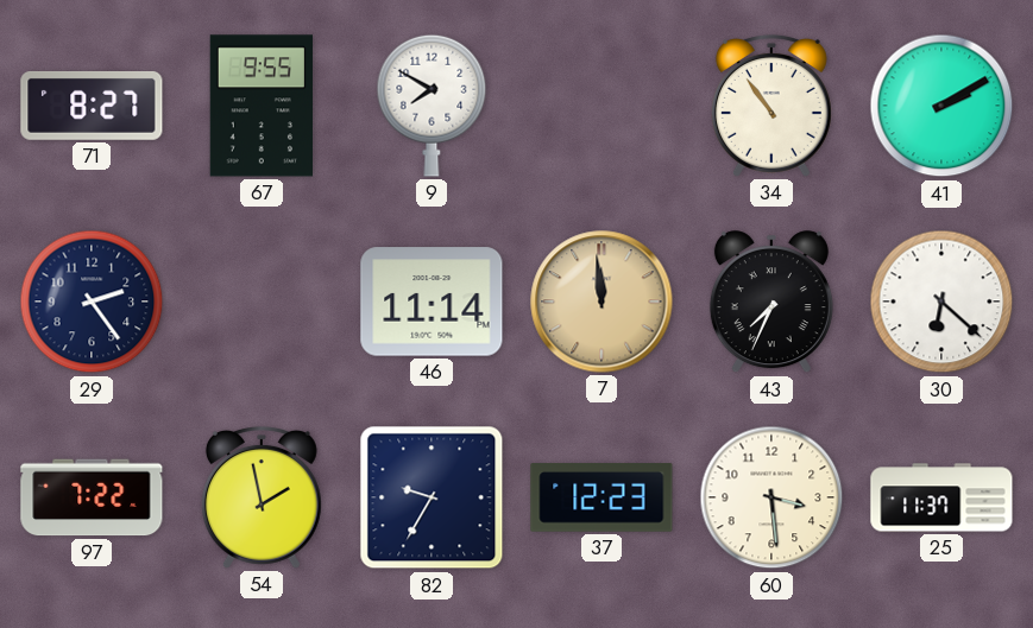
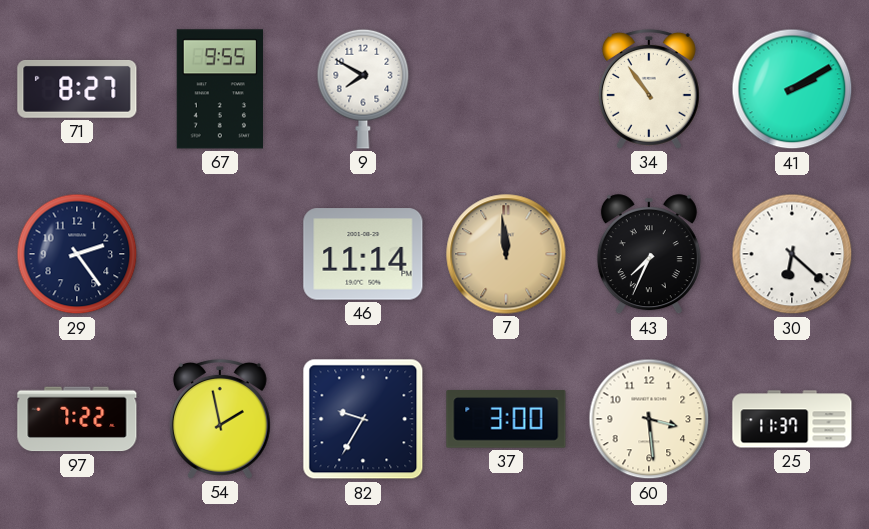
37: 12:23 -> 3:00
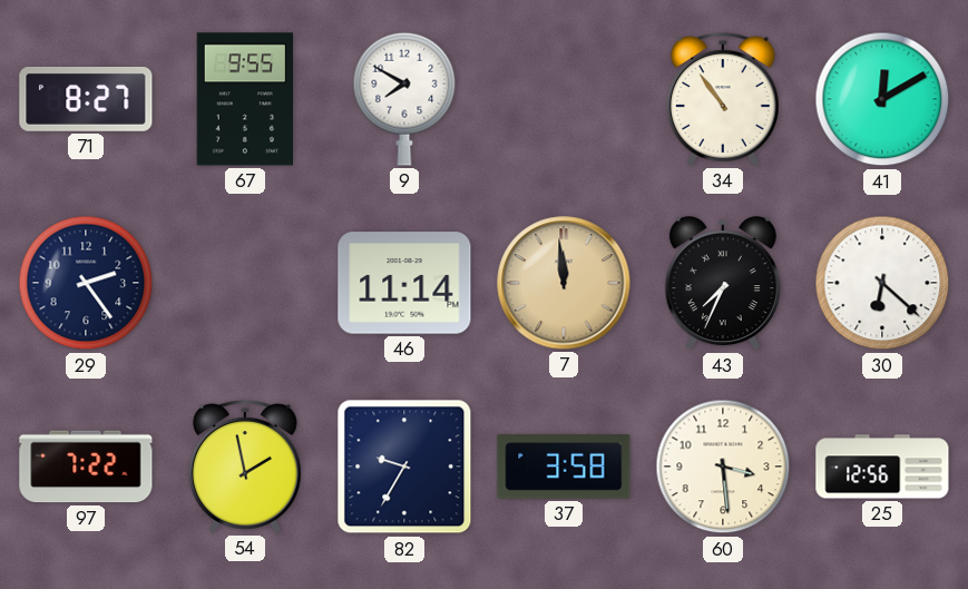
41: 2:10 -> 12:10
37: 3:00 -> 3:58
25: 11:37 -> 12:56
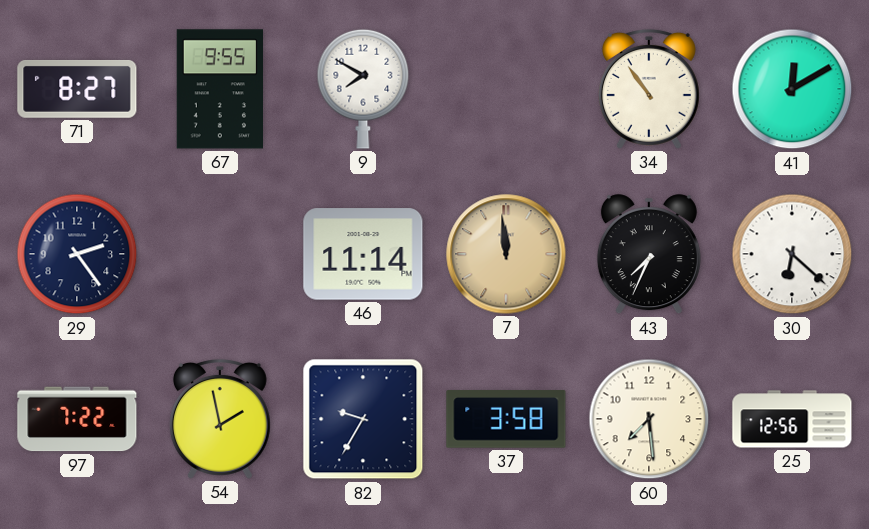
60: 3:29 -> 7:29
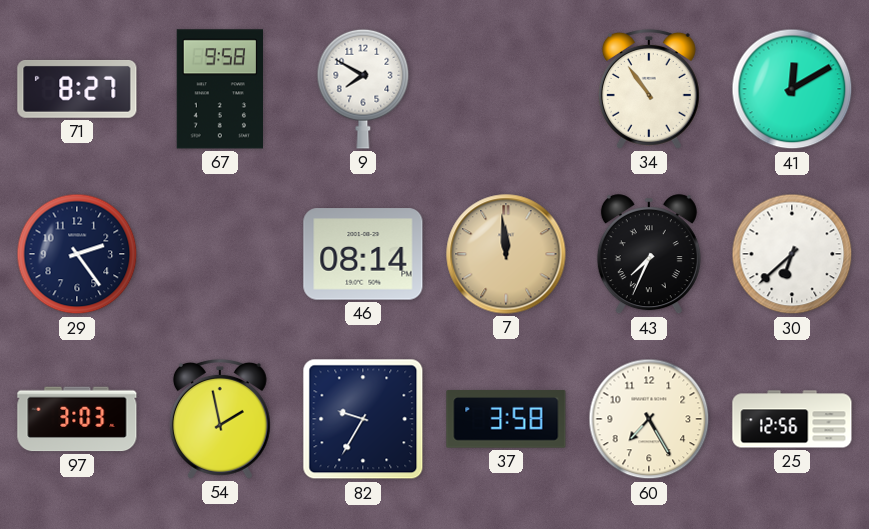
67: 9:55 -> 9:58
46: 11:14 -> 08:14
30: 6:22 -> 6:38
97: 7:22 -> 3:03
60: 7:29 -> 7:25
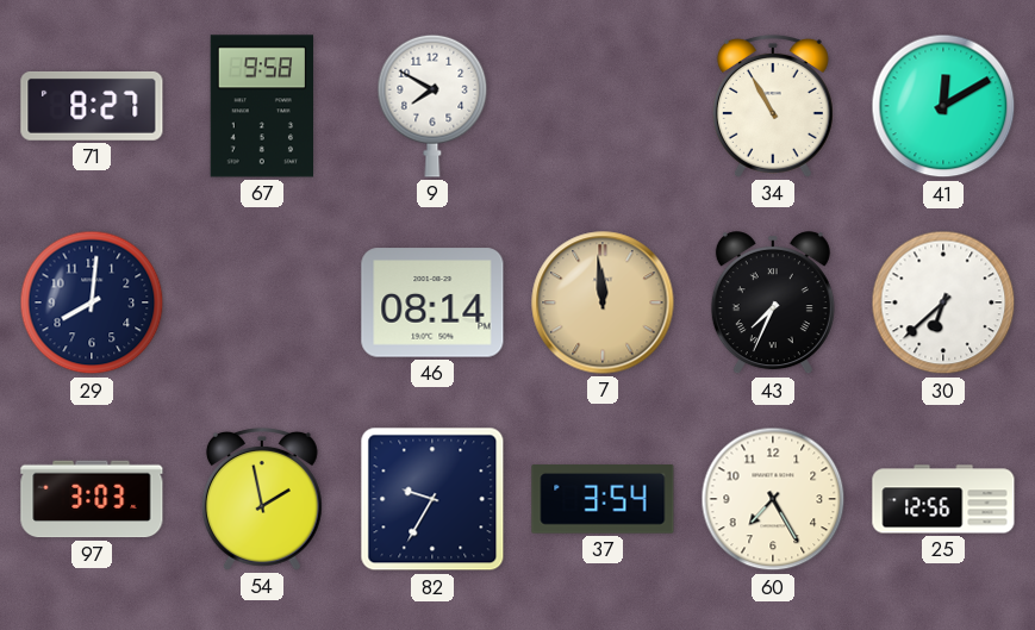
34: 10:54 -> 10:55
29: 2:24 -> 8:01
37: 3:58 -> 3:54
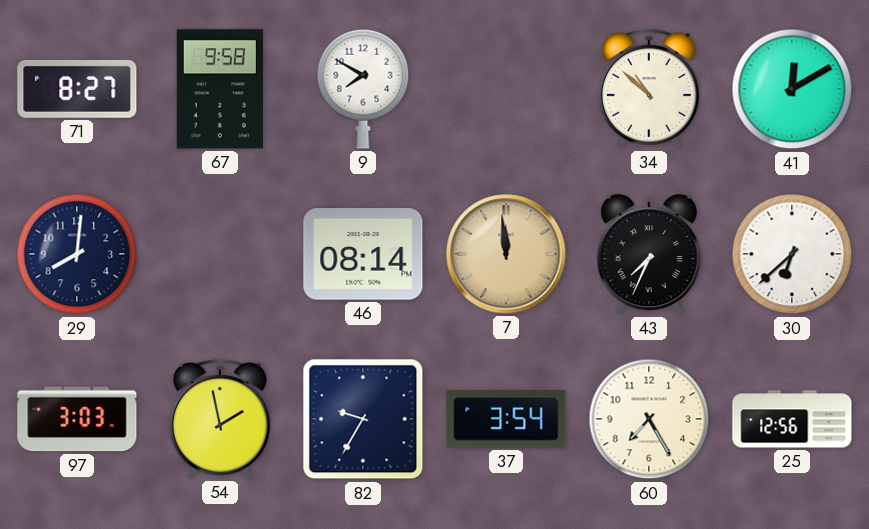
34: 10:55 -> 10:52
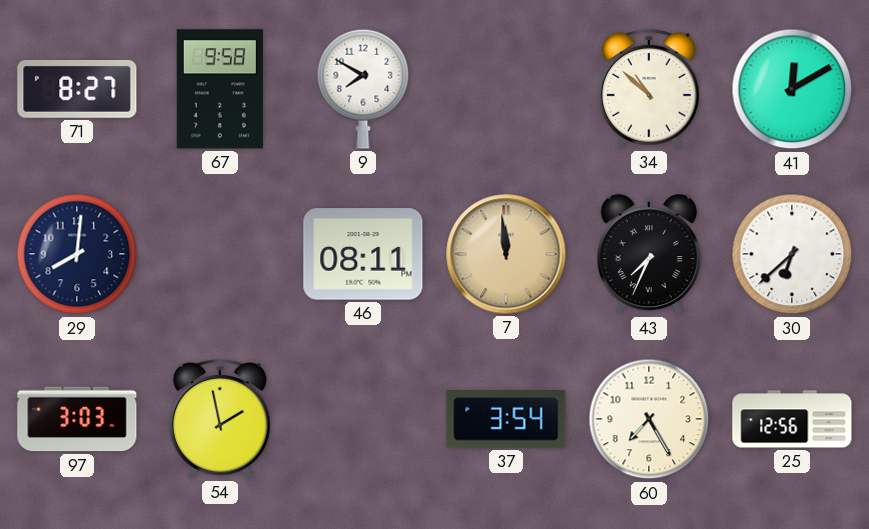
46: 08:14 -> 08:11
82: 9:35 -> none
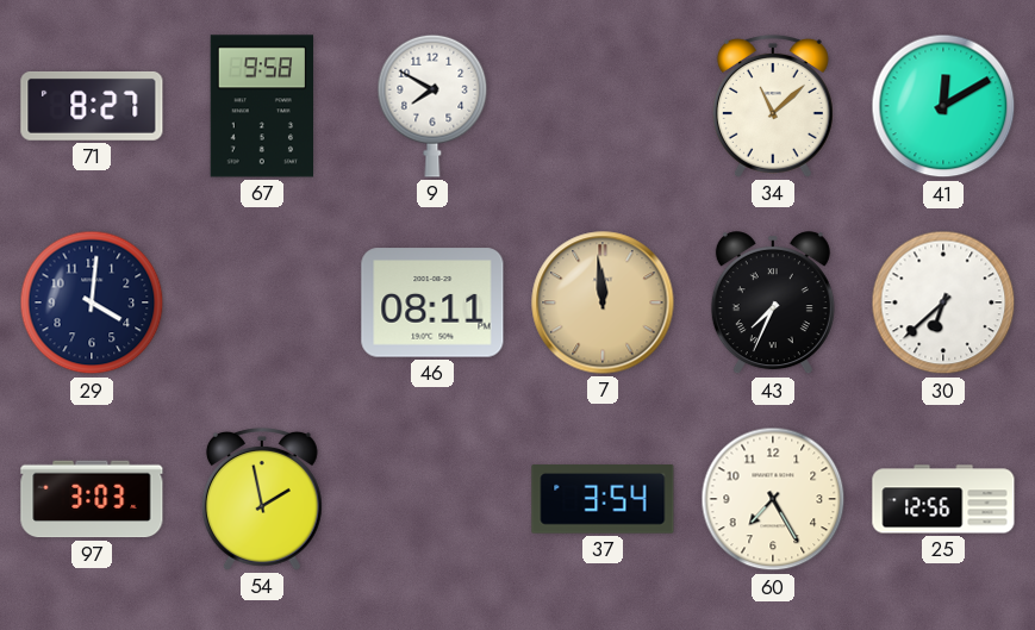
34: 10:52 -> 11:08
29: 8:01 -> 4:01
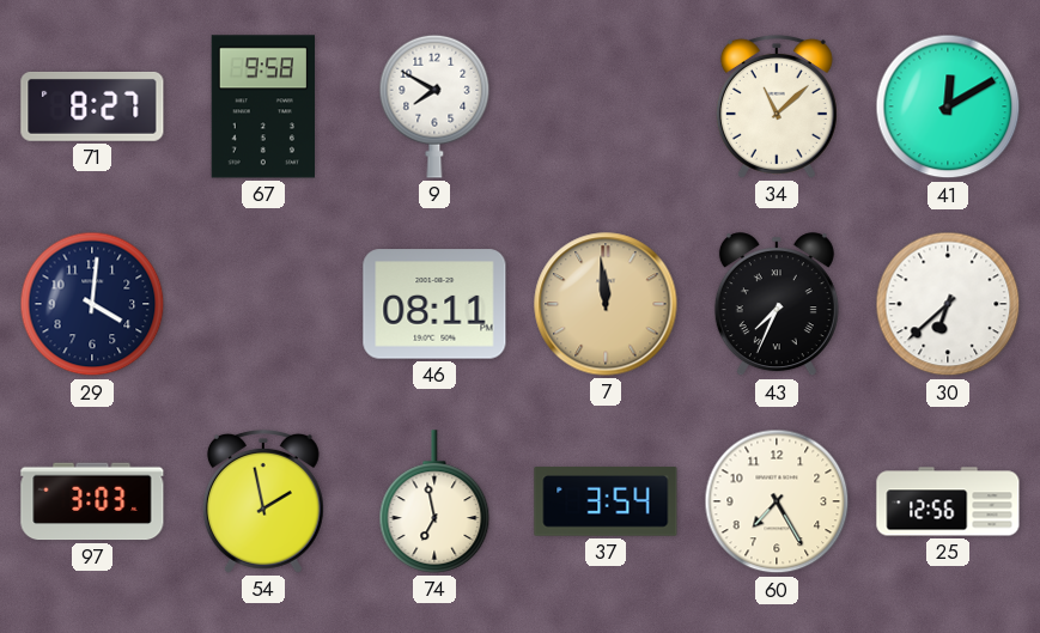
74: none -> 6:58
